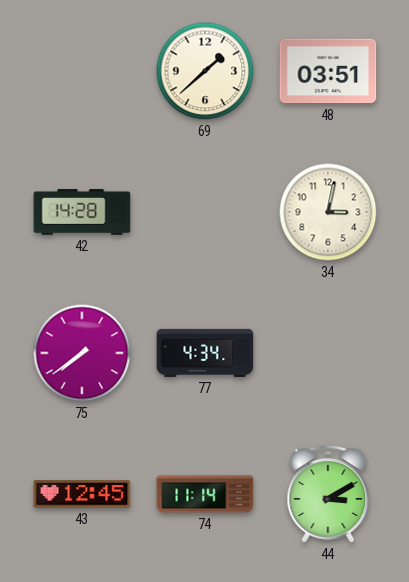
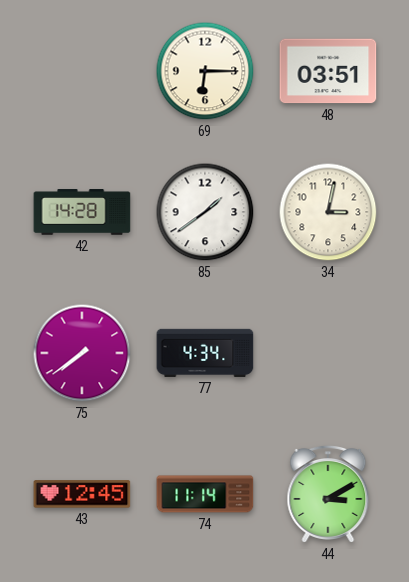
69: 1:38 -> 6:15
85: none -> 1:39
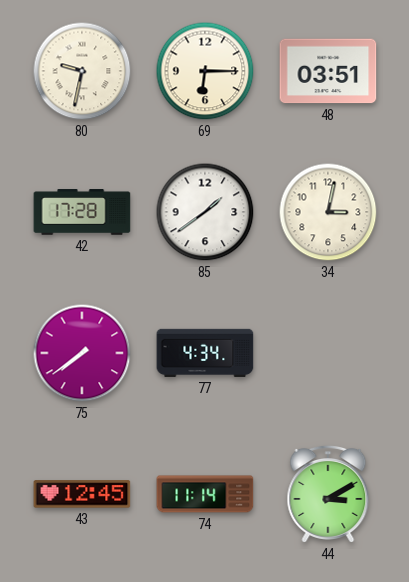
80: none -> 9:32
42: 14:28 -> 17:28
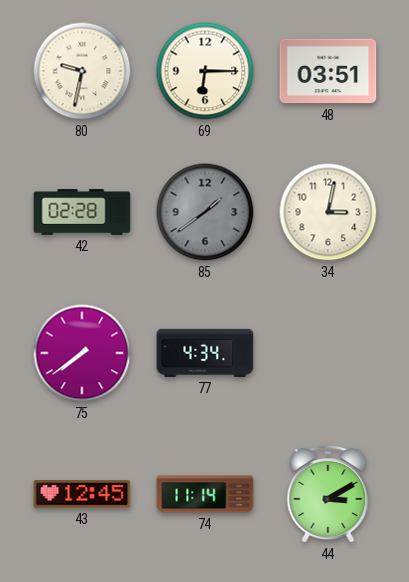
42: 17:28 -> 02:28
85 dial: white -> grey
